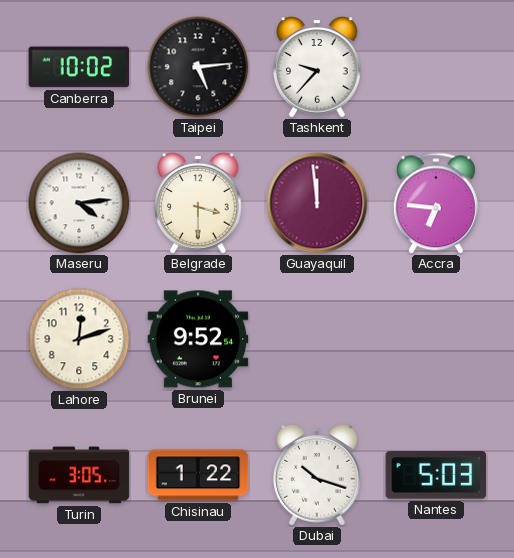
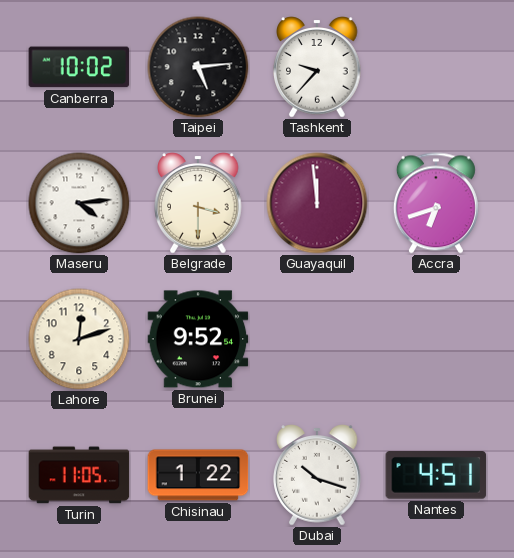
Accra: 6:46 -> 6:42
Turin: 3:05 -> 11:05
Nantes: 5:03 -> 4:51
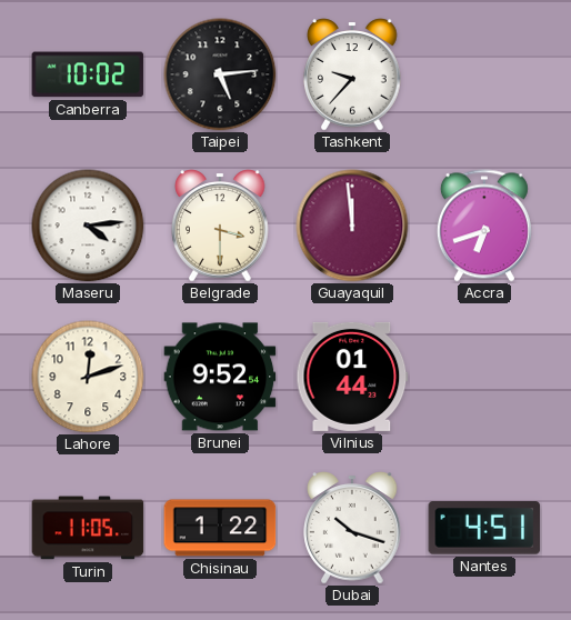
Vilnius: none -> 01:44
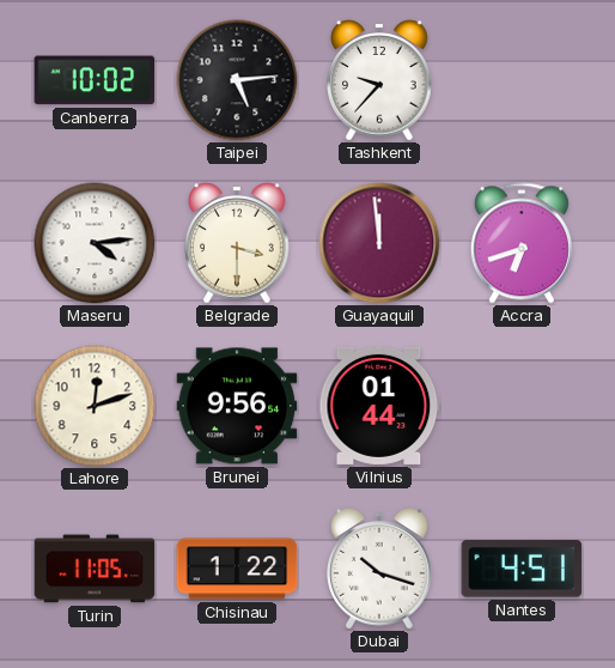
Brunei: 9:52 -> 9:56
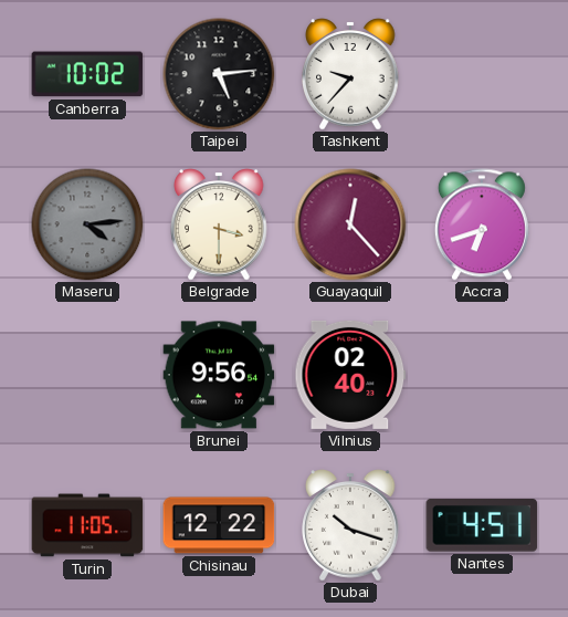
Maseru dial: white -> grey
Guayaquil: 11:59 -> 12:23
Lahore: 12:12 -> none
Vilnius: 01:44 -> 02:40
Chisinau: 1:22 -> 12:22
